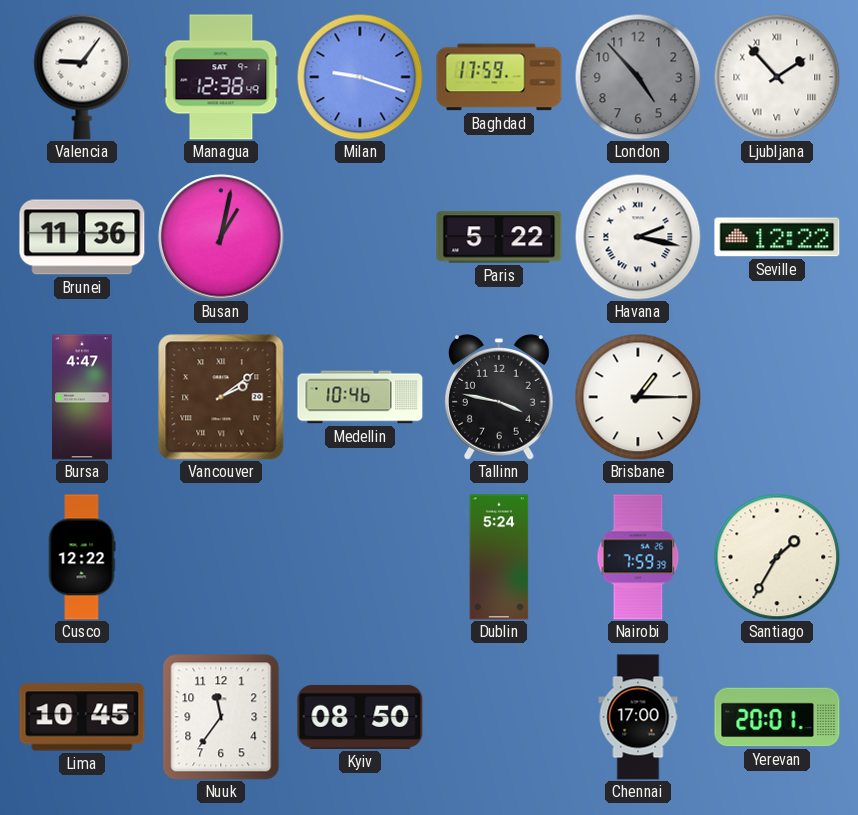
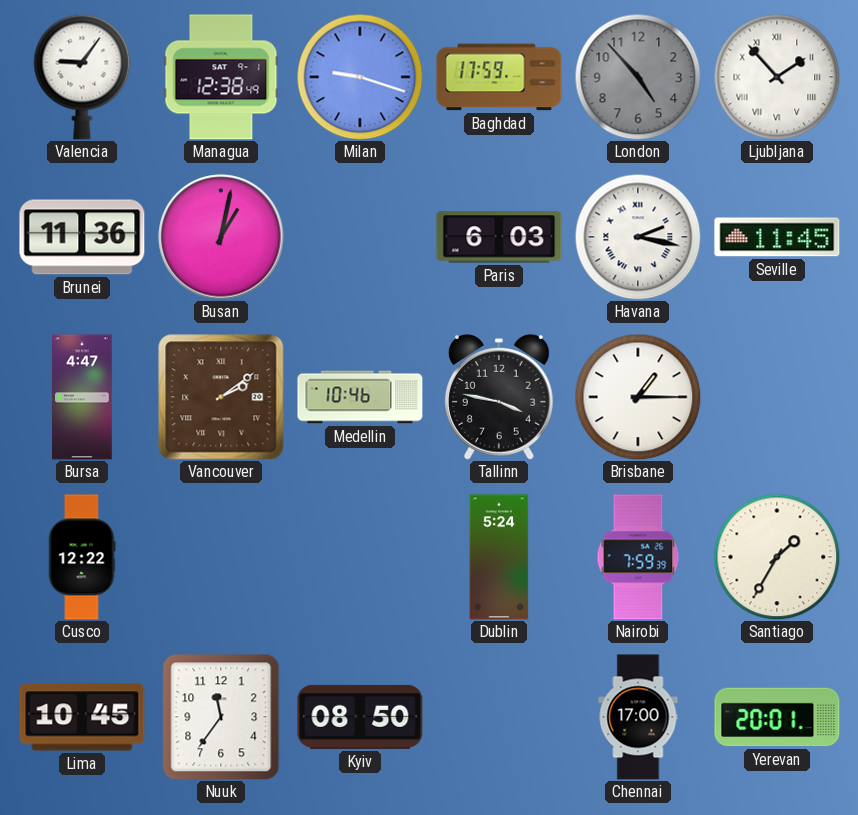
Paris: 5:22 -> 6:03
Seville: 12:22 -> 11:45
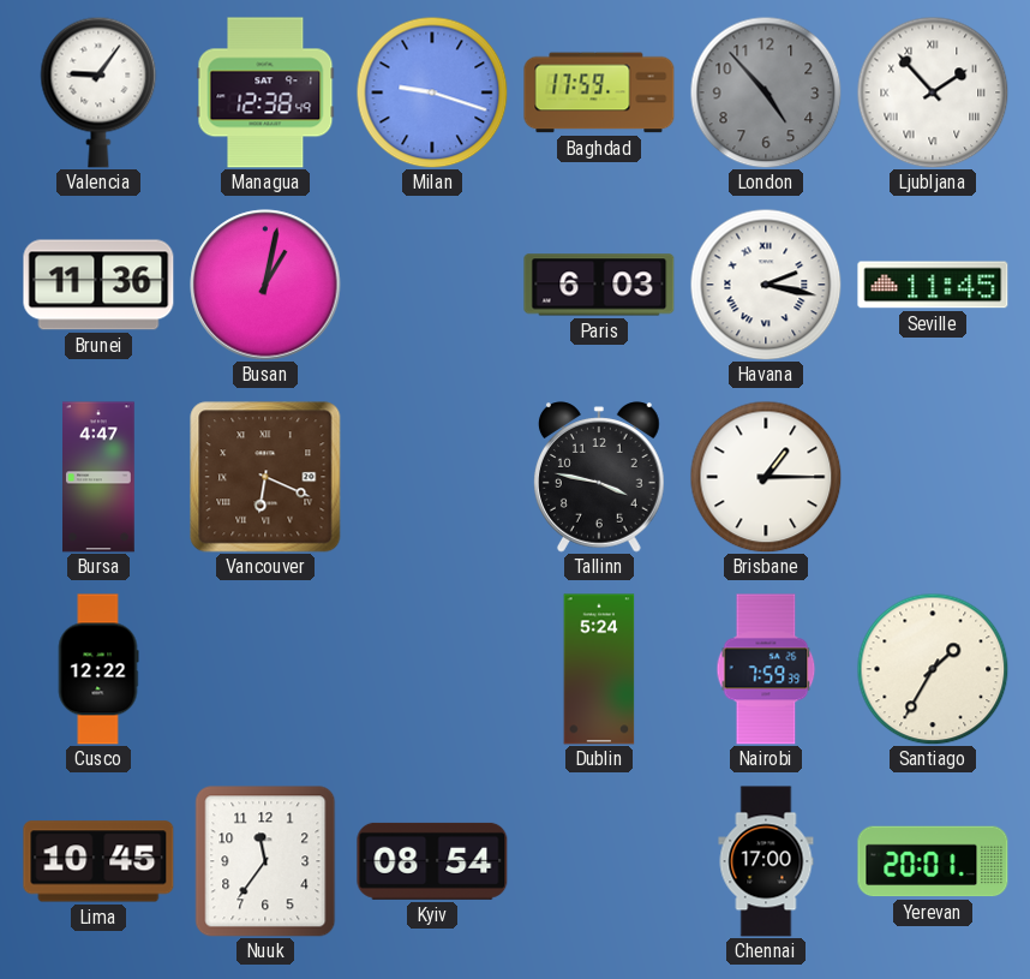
Vancouver: 2:09 -> 6:19
Medellin: 10:46 -> none
Kyiv: 08:50 -> 08:54
